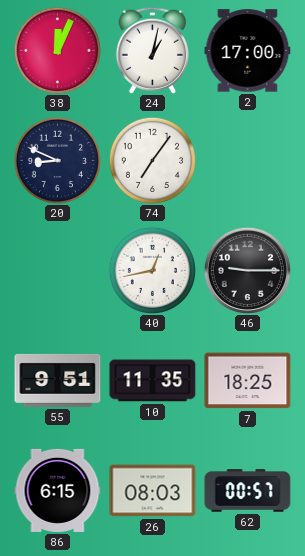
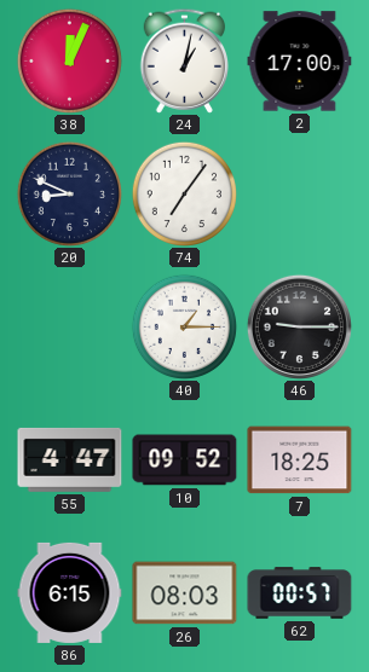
40: 12:43 -> 1:15
55: 9:51 -> 4:47
10: 11:35 -> 09:52
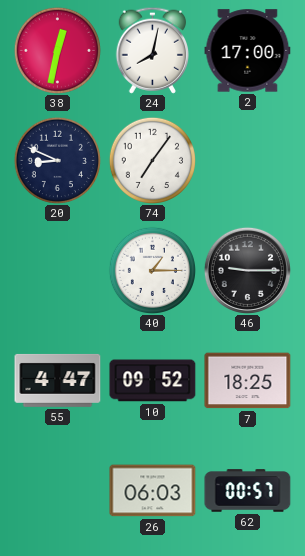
38: 12:04 -> 12:32
24: 1:02 -> 8:02
86: 6:15 -> none
26: 08:03 -> 06:03
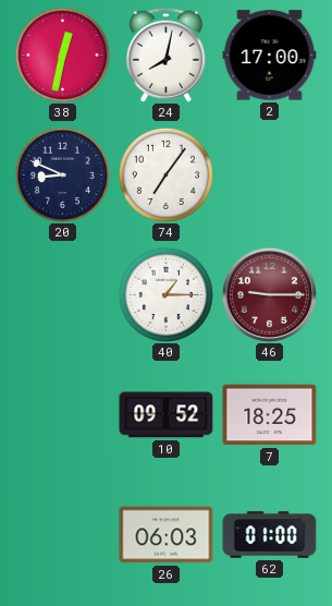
46 dial: black -> burgundy
55: 4:47 -> none
62: 00:57 -> 01:00
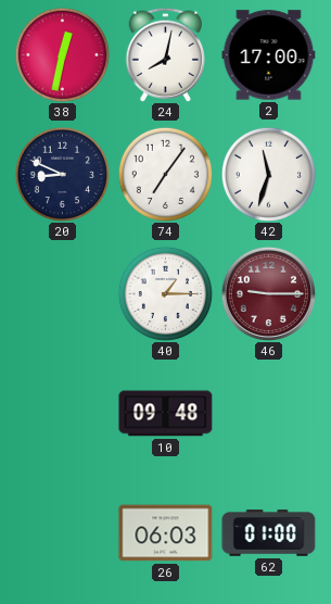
42: none -> 11:33
10: 09:52 -> 09:48
7: 18:25 -> none
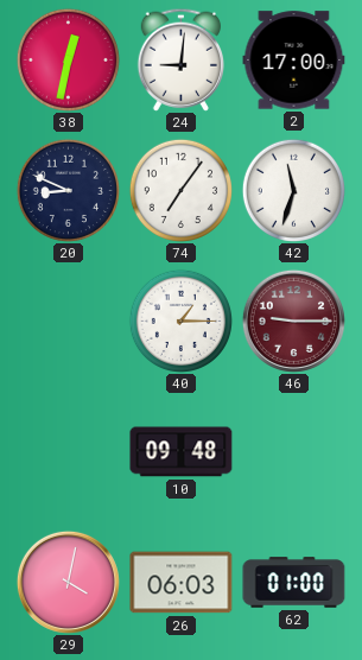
24: 8:02 -> 9:01
29: none -> 4:02
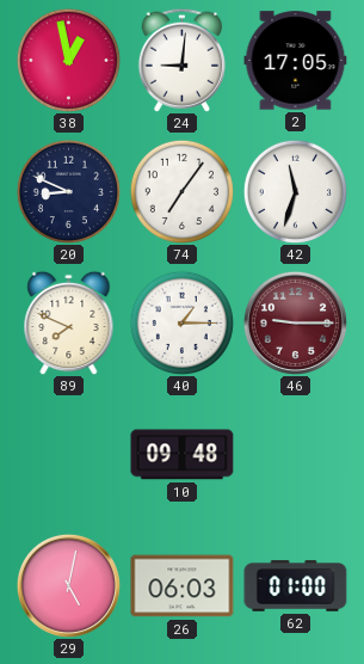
38: 12:32 -> 12:58
2: 17:00 -> 17:05
89: none -> 7:49
29: 4:02 -> 5:02
